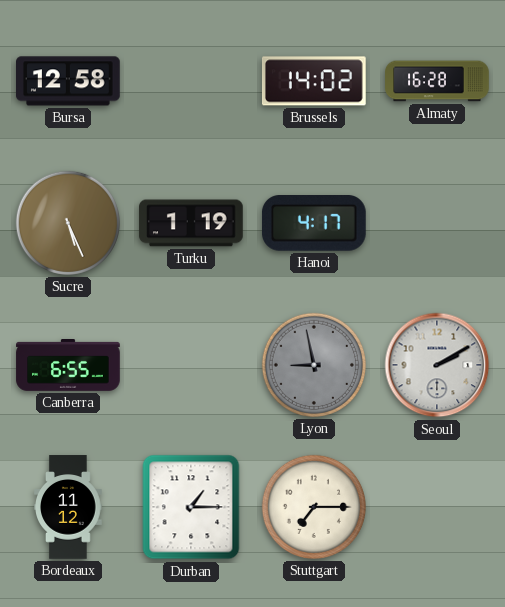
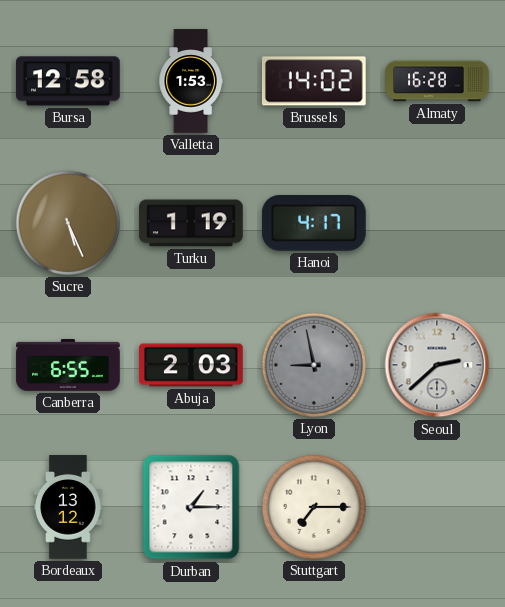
Valletta: none -> 1:53
Abuja: none -> 2:03
Seoul: 2:10 -> 2:38
Bordeaux: 11:12 -> 13:12
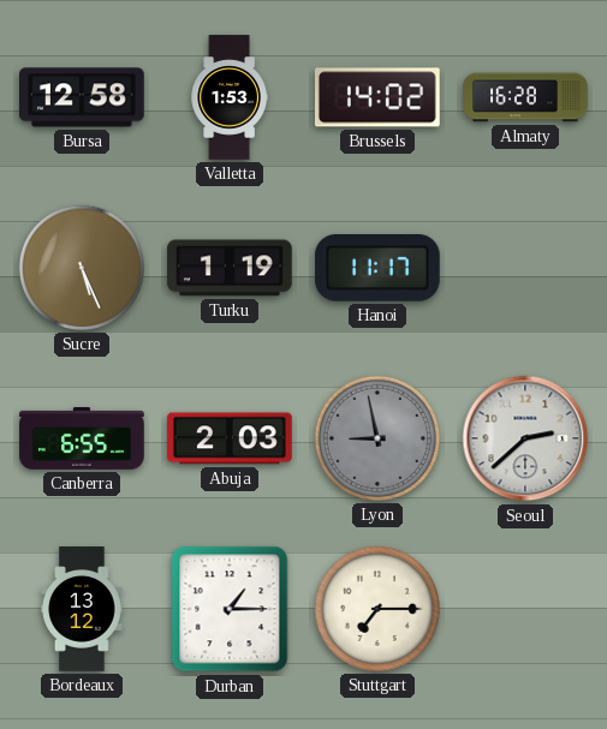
Hanoi: 4:17 -> 11:17
